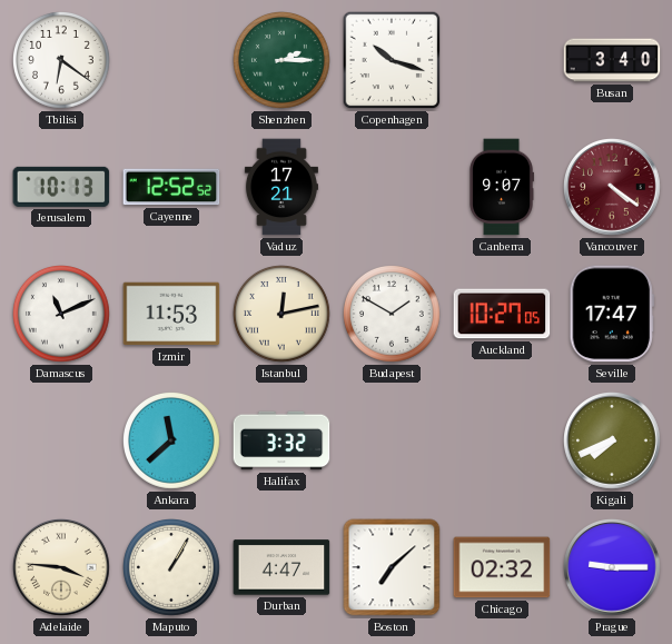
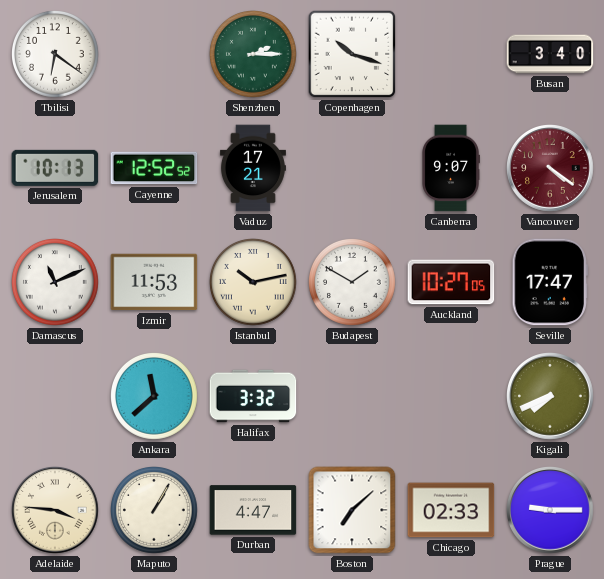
Istanbul: 12:13 -> 10:13
Chicago: 02:32 -> 02:33
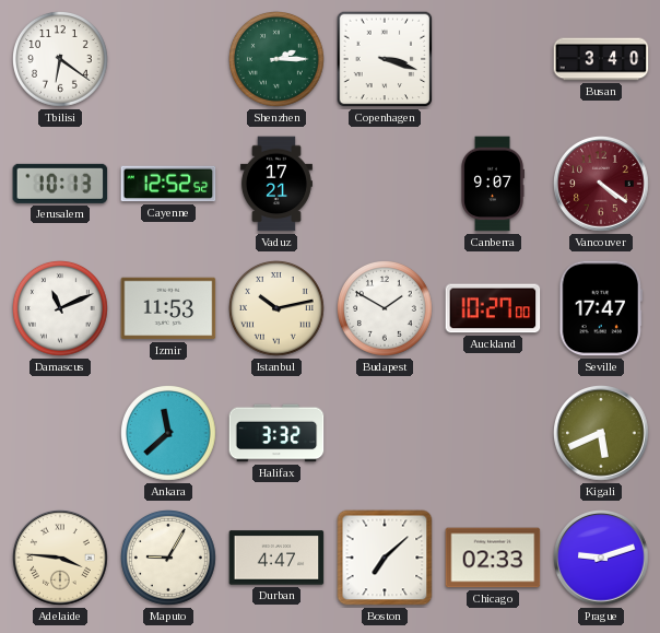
Copenhagen: 10:18 -> 3:18
Auckland: 10:27:05 -> 10:27:00
Kigali: 7:41 -> 5:41
Maputo: 1:05 -> 9:05
Prague: 9:15 -> 9:12
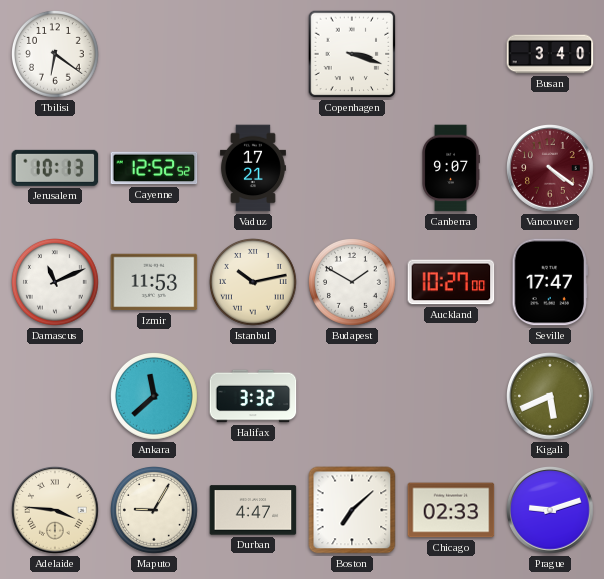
Shenzhen: 2:15 -> none
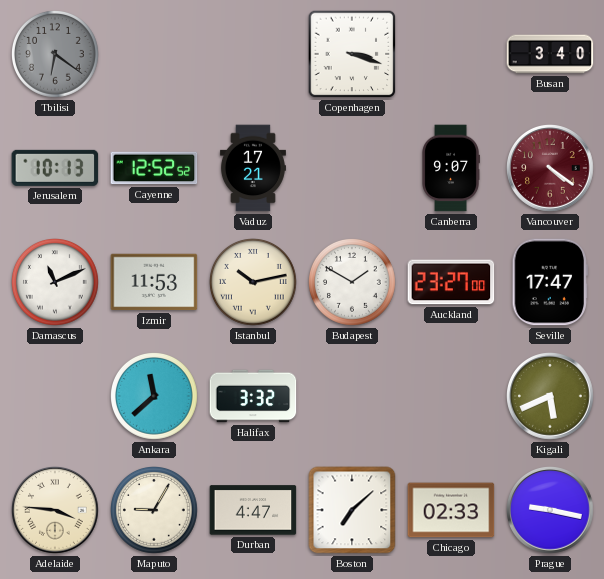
Tbilisi dial: white -> grey
Auckland: 10:27 -> 23:27
Prague: 9:12 -> 9:17
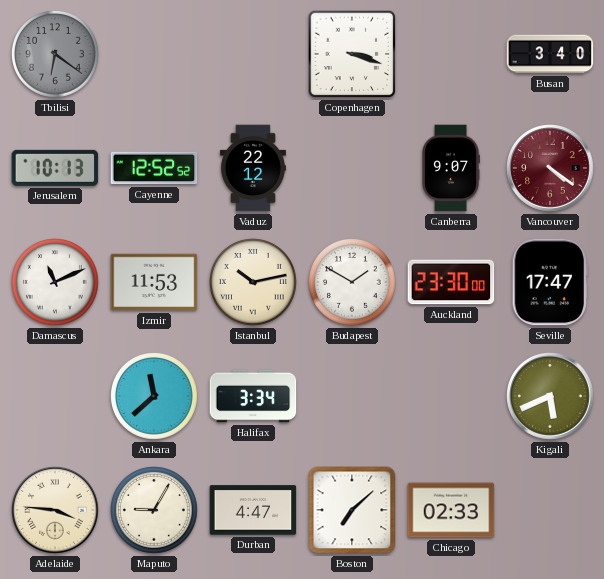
Vaduz: 17:21 -> 22:12
Auckland: 23:27 -> 23:30
Halifax: 3:32 -> 3:34
Prague: 9:17 -> none
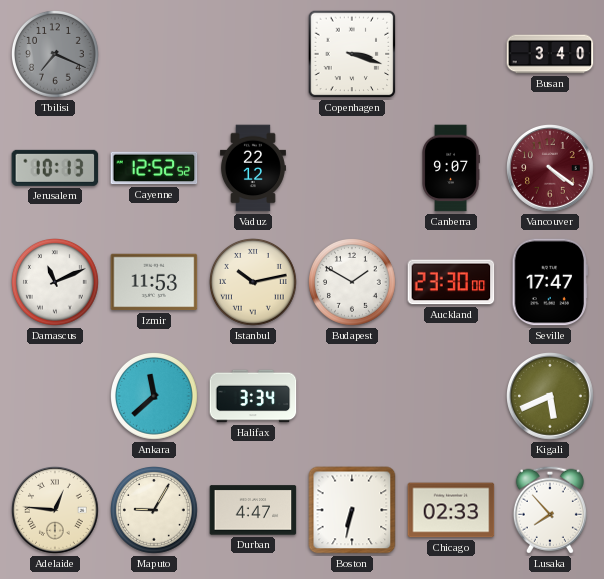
Tbilisi: 6:21 -> 7:19
Adelaide: 3:46 -> 12:46
Boston: 7:08 -> 6:32
Lusaka: none -> 7:53
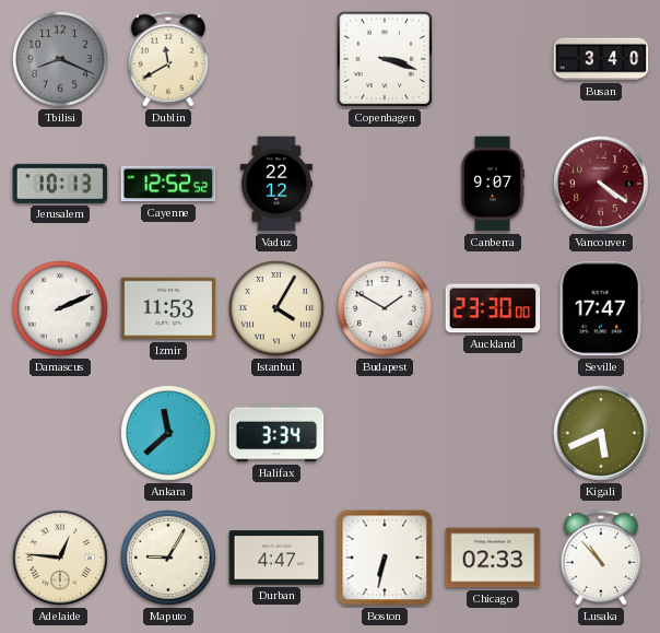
Tbilisi: 7:19 -> 8:19
Dublin: none -> 11:40
Damascus: 11:11 -> 2:11
Istanbul: 10:13 -> 4:05
Lusaka: 7:53 -> 10:53
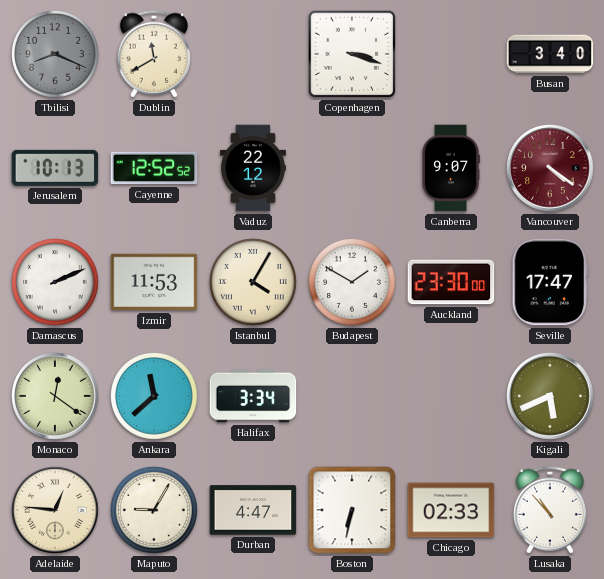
Monaco: none -> 12:21
